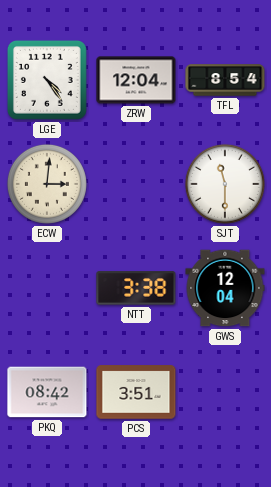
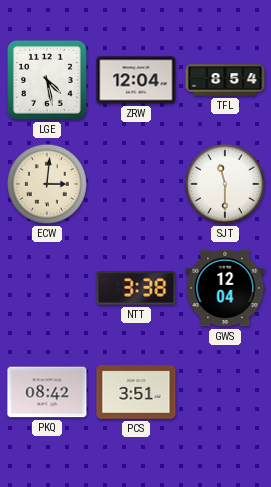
LGE: 4:24 -> 4:28
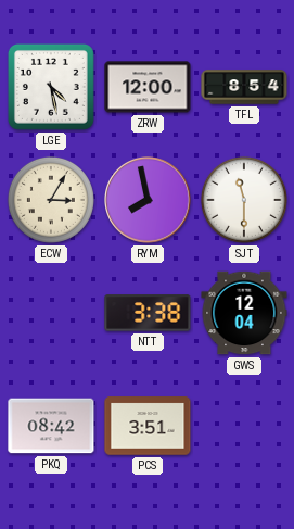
ZRW: 12:04 -> 12:00
ECW: 3:01 -> 3:05
RYM: none -> 7:58
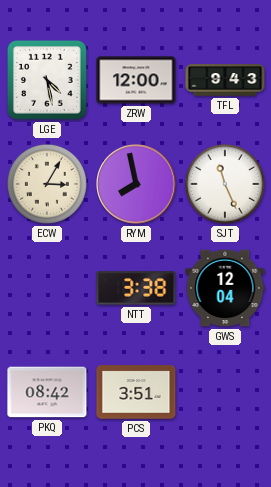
TFL: 8:54 -> 9:43
SJT: 11:30 -> 11:26
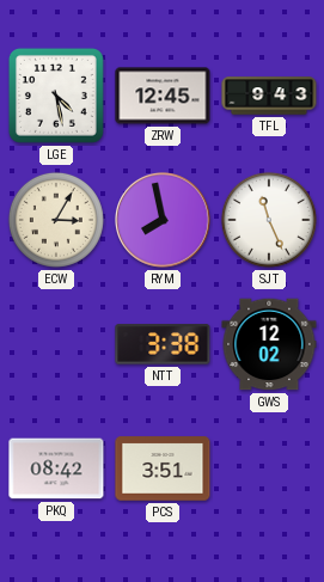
ZRW: 12:00 -> 12:45
GWS: 12:04 -> 12:02
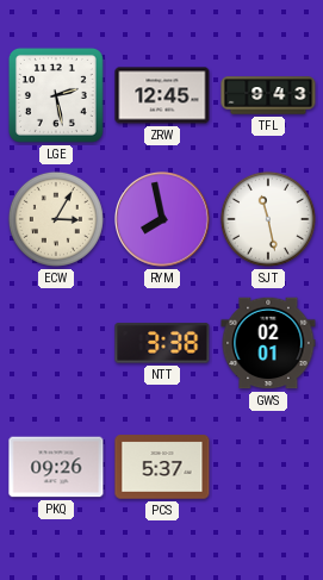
LGE: 4:28 -> 2:28
SJT: 11:26 -> 11:28
GWS: 12:02 -> 02:01
PKQ: 08:42 -> 09:26
PCS: 3:51 -> 5:37
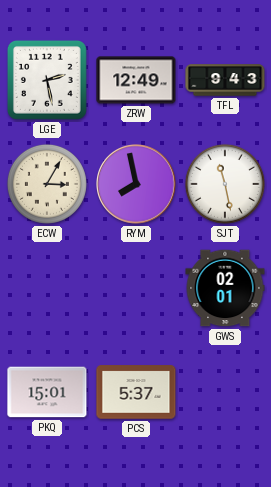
ZRW: 12:45 -> 12:49
NTT: 3:38 -> none
PKQ: 09:26 -> 15:01
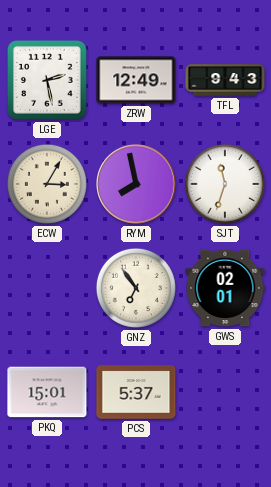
SJT: 11:28 -> 11:33
GNZ: none -> 6:54
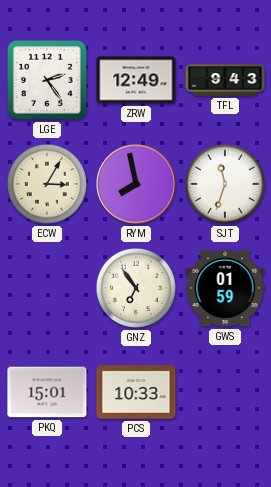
LGE: 2:28 -> 2:24
GWS: 02:01 -> 01:59
PCS: 5:37 -> 10:33
